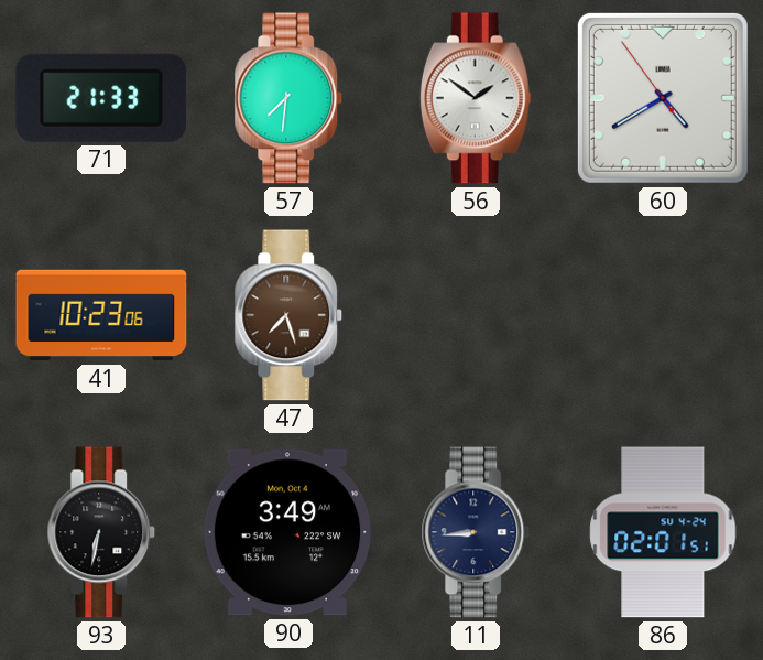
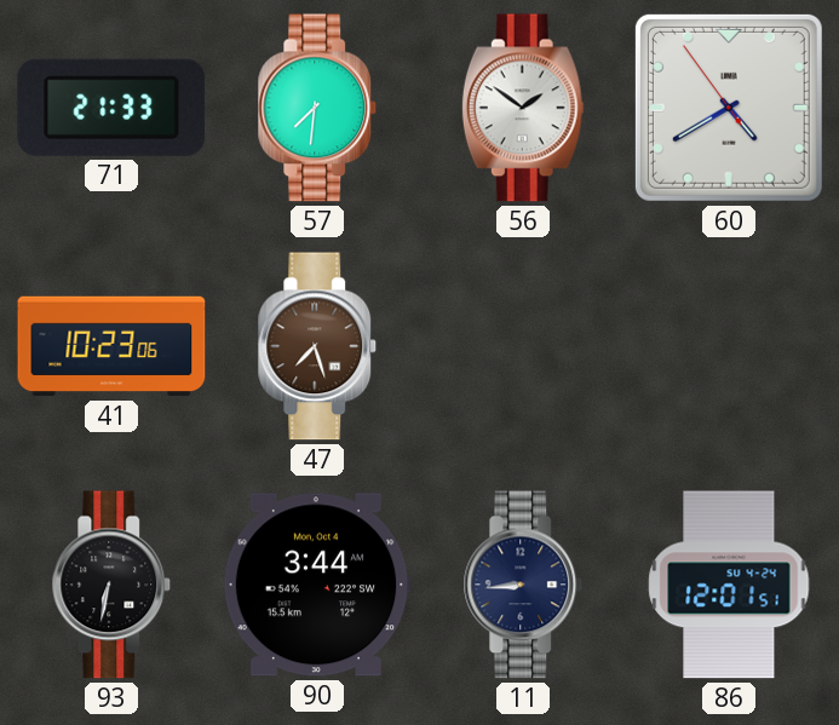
90: 3:49 -> 3:44
86: 02:01 -> 12:01
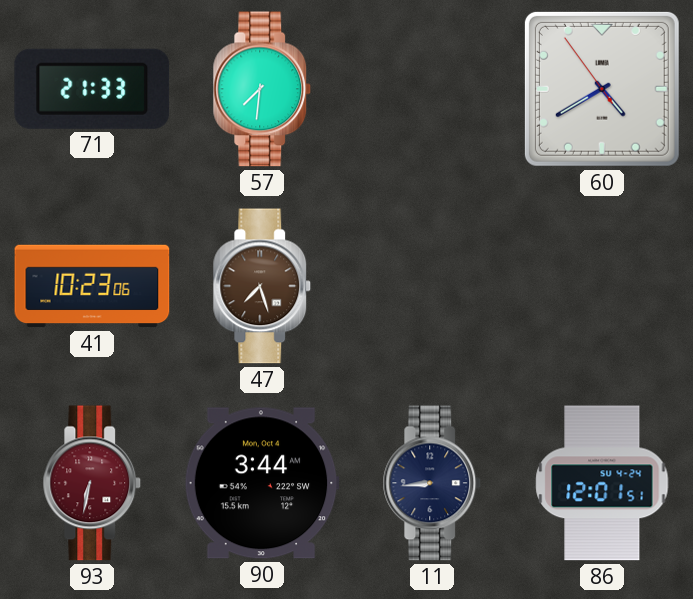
56: 1:51 -> none
93 dial: black -> burgundy
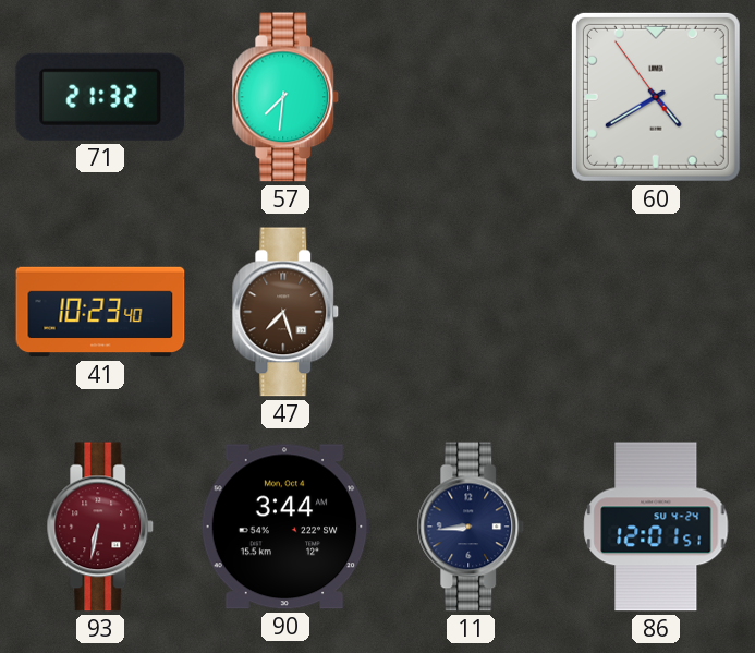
71: 21:33 -> 21:32
41: 10:23:06 -> 10:23:40
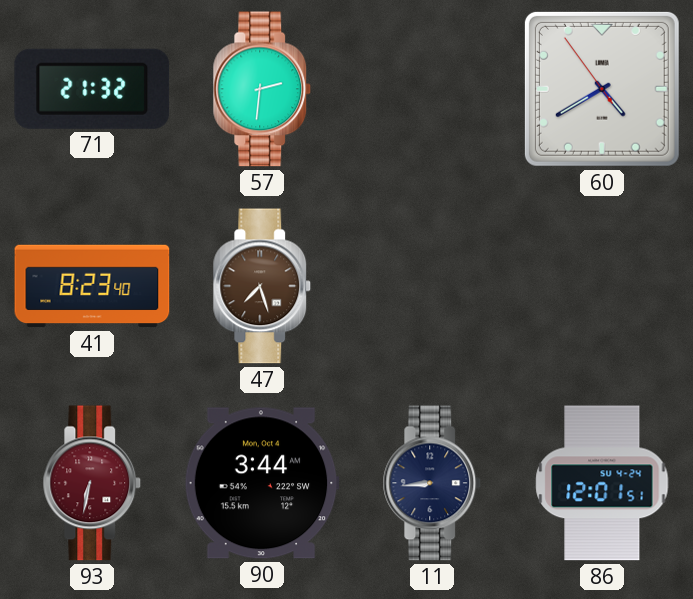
57: 7:31 -> 2:31
41: 10:23 -> 8:23
